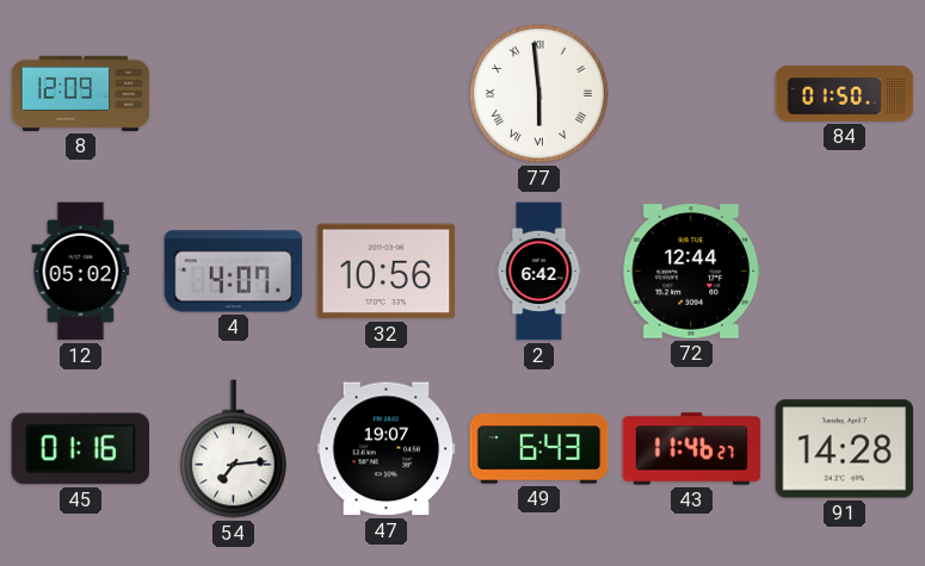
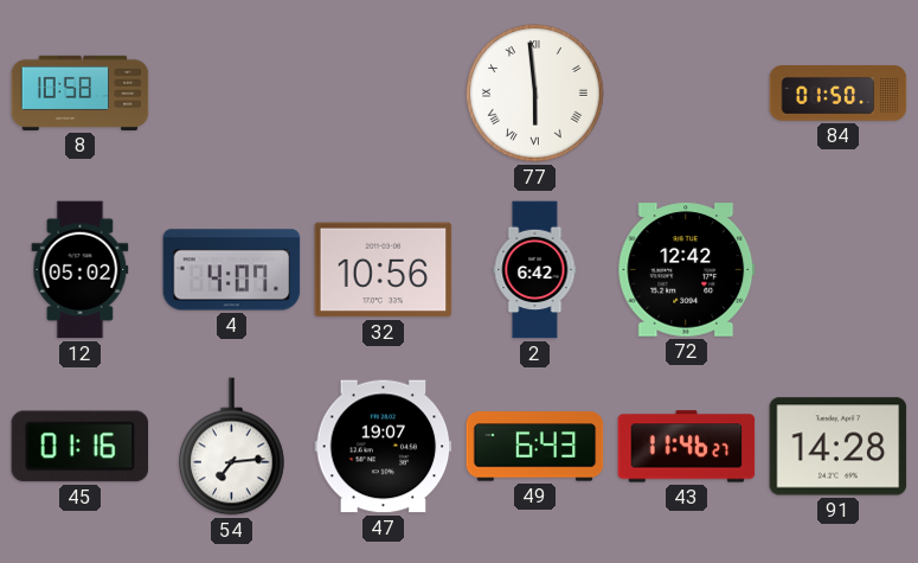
8: 12:09 -> 10:58
72: 12:44 -> 12:42
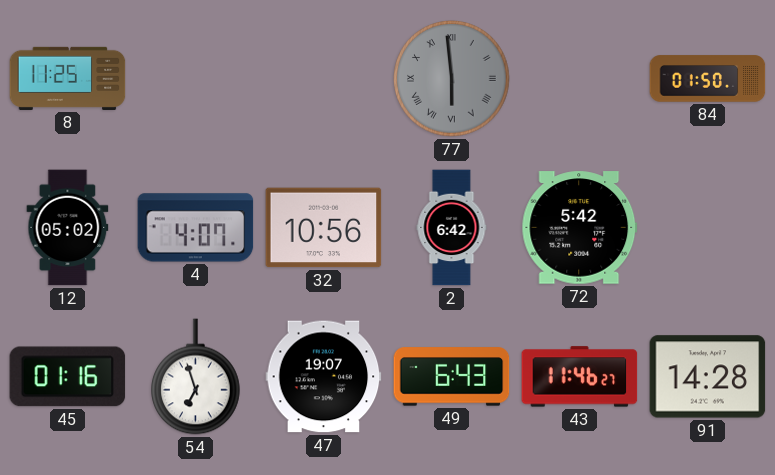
8: 10:58 -> 11:25
77 dial: white -> grey
72: 12:42 -> 5:42
54: 7:14 -> 6:57
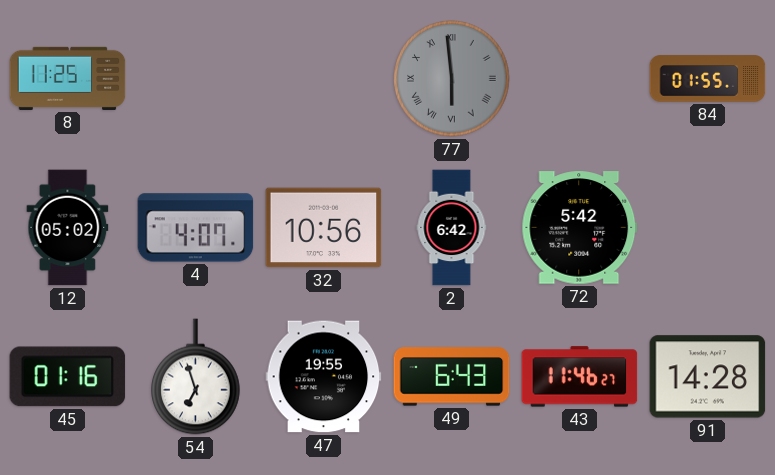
84: 01:50 -> 01:55
47: 19:07 -> 19:55
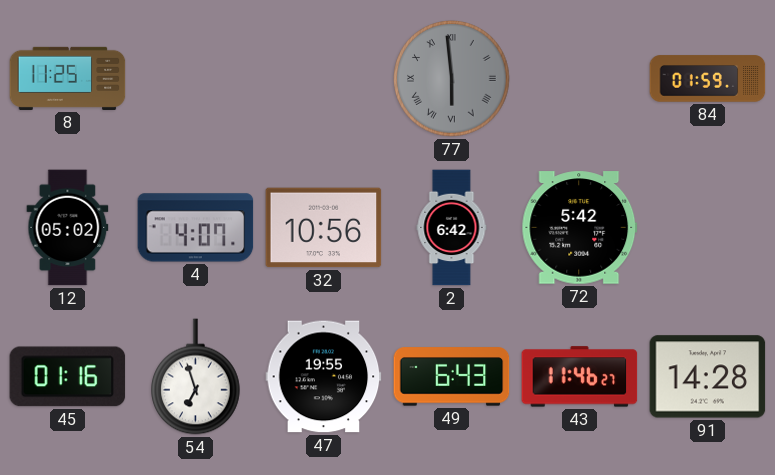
84: 01:55 -> 01:59
